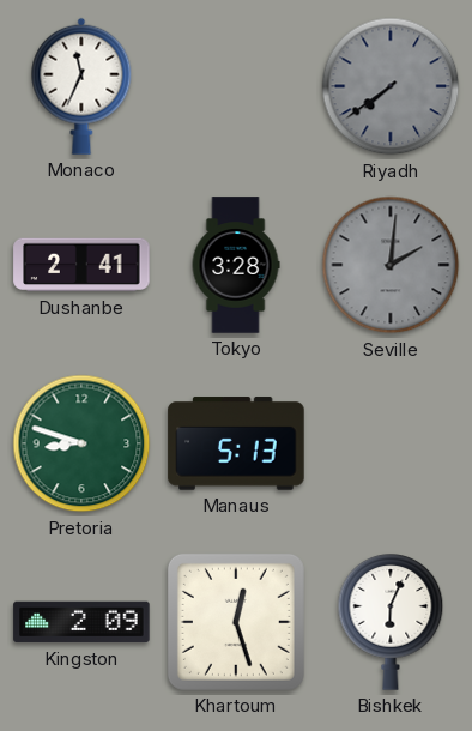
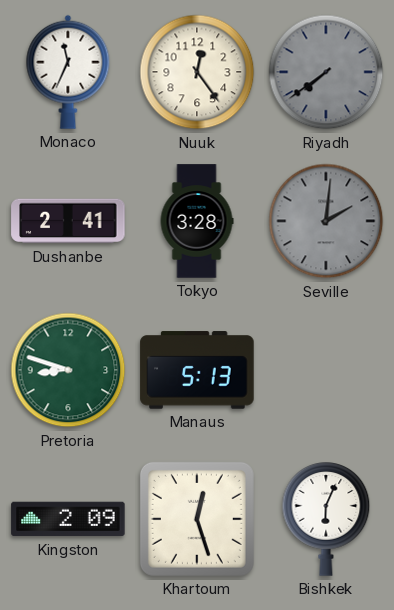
Nuuk: none -> 12:24
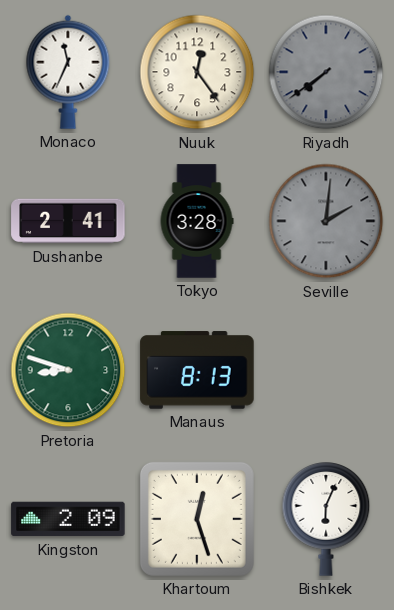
Manaus: 5:13 -> 8:13
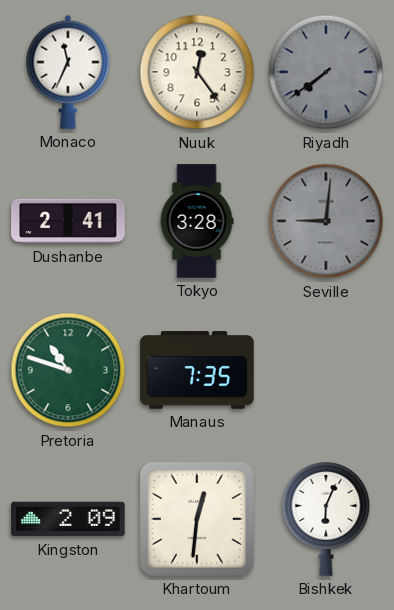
Seville: 2:01 -> 9:01
Pretoria: 8:48 -> 10:48
Manaus: 8:13 -> 7:35
Khartoum: 12:27 -> 12:31
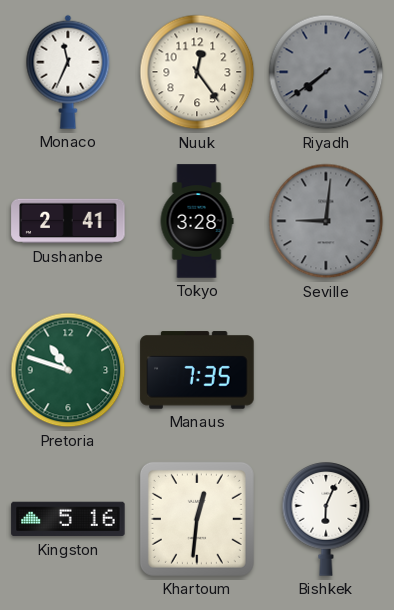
Kingston: 2:09 -> 5:16
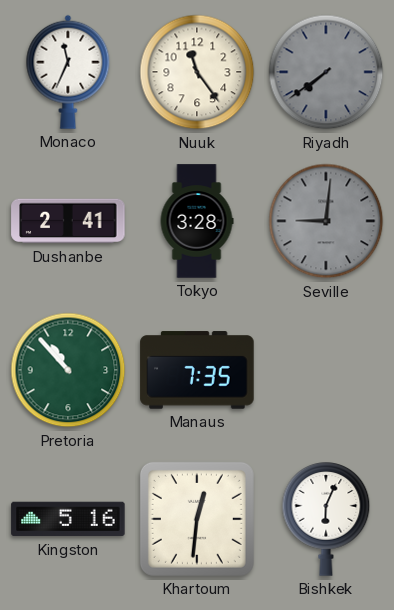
Nuuk: 12:24 -> 11:24
Pretoria: 10:48 -> 10:53
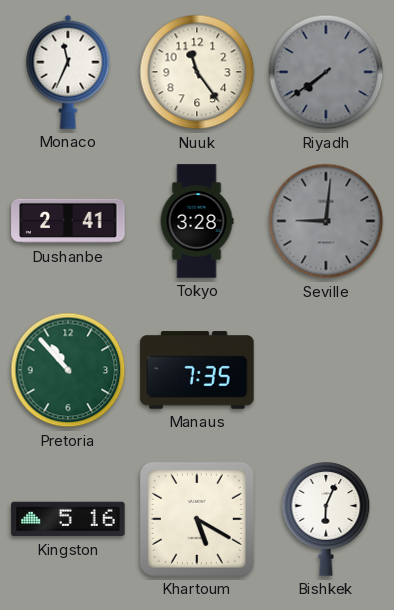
Khartoum: 12:31 -> 5:20
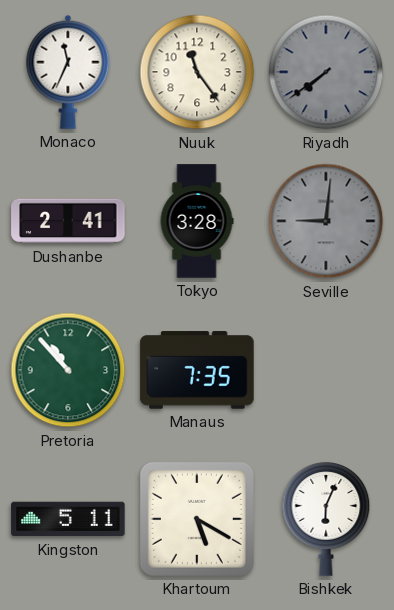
Kingston: 5:16 -> 5:11
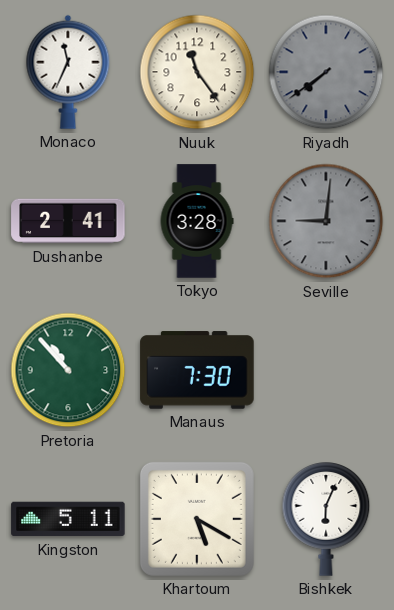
Manaus: 7:35 -> 7:30
